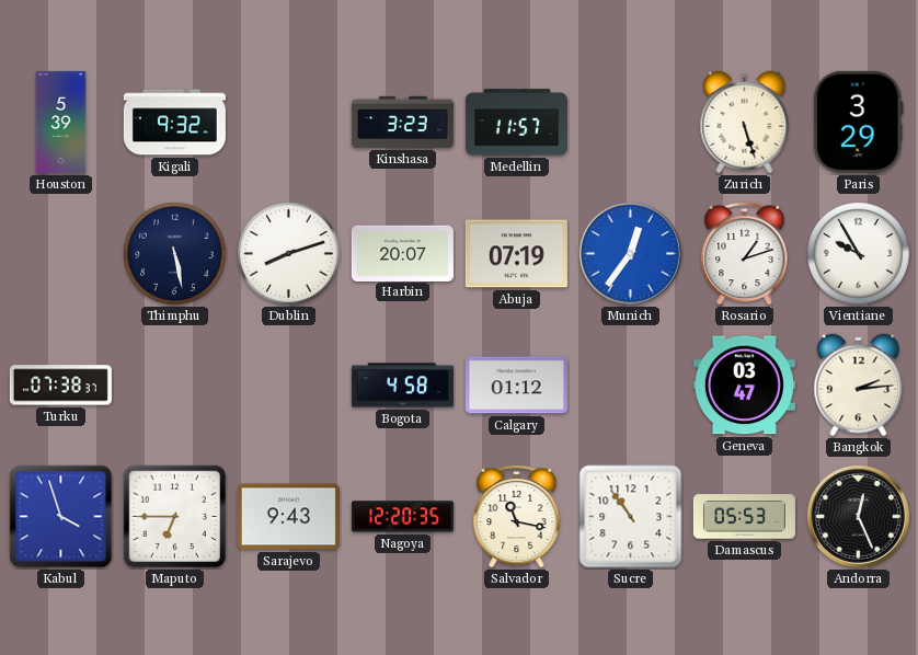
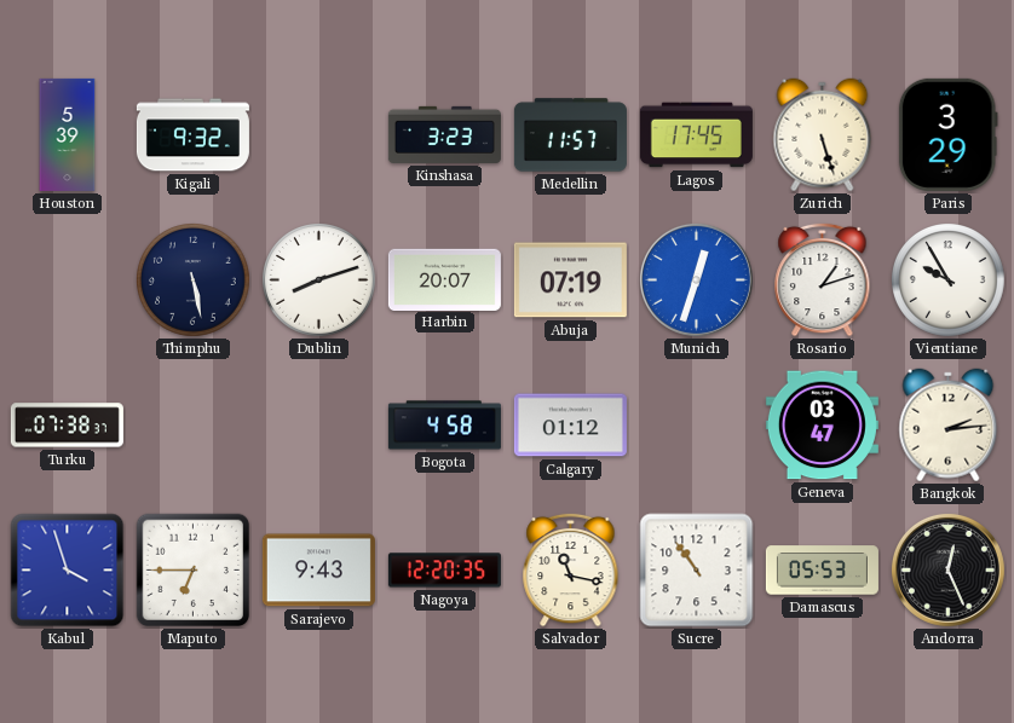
Lagos: none -> 17:45
Munich: 12:36 -> 12:33
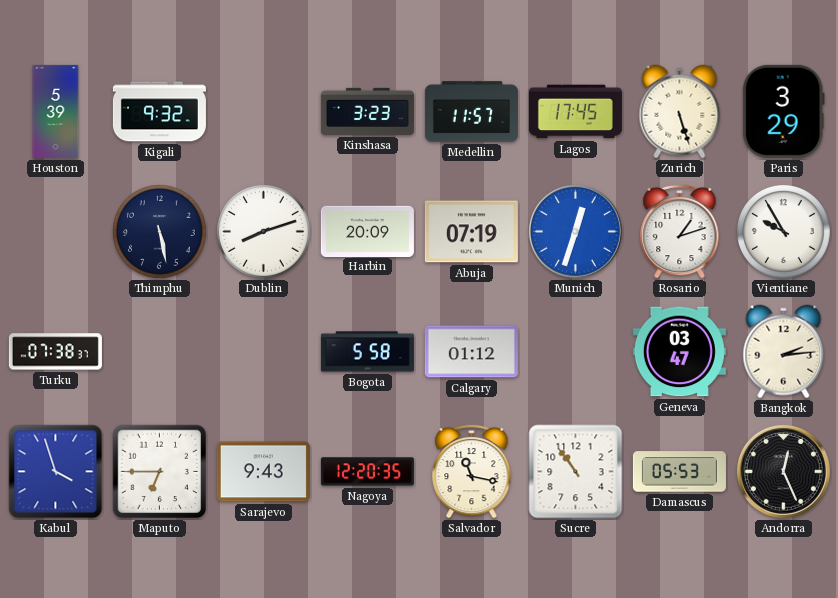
Harbin: 20:07 -> 20:09
Bogota: 4:58 -> 5:58
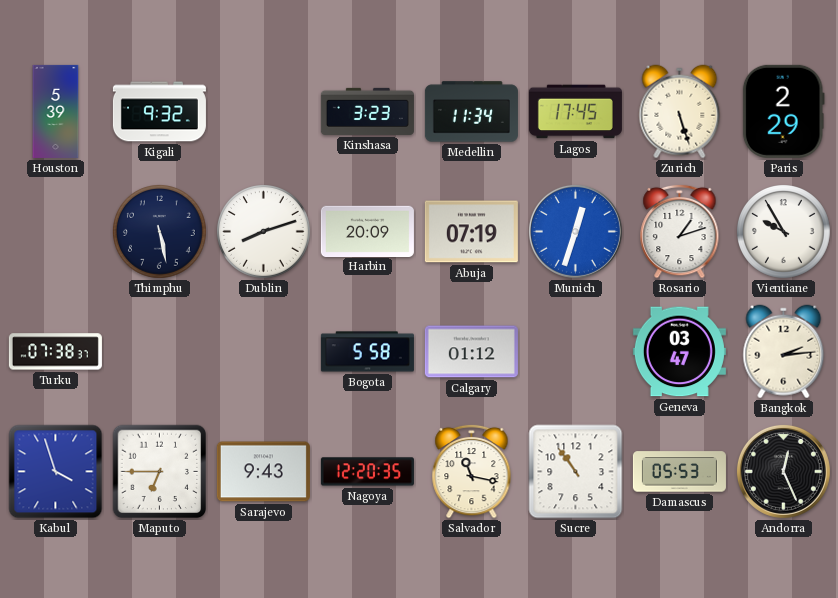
Medellin: 11:57 -> 11:34
Paris: 3:29 -> 2:29
